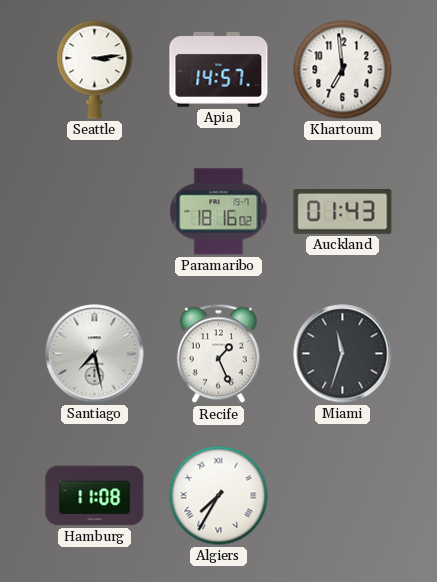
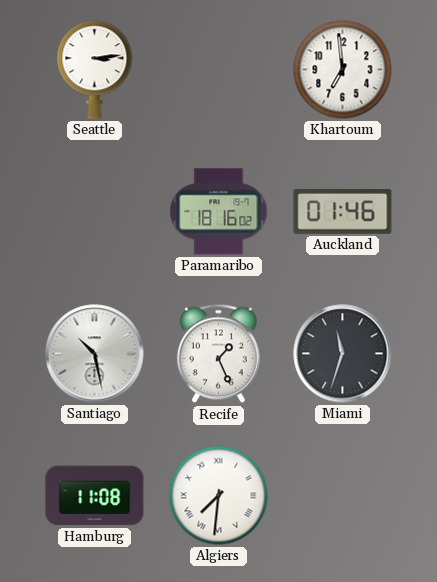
Apia: 14:57 -> none
Auckland: 01:43 -> 01:46
Santiago: 7:28 -> 10:28
Algiers: 7:35 -> 7:31
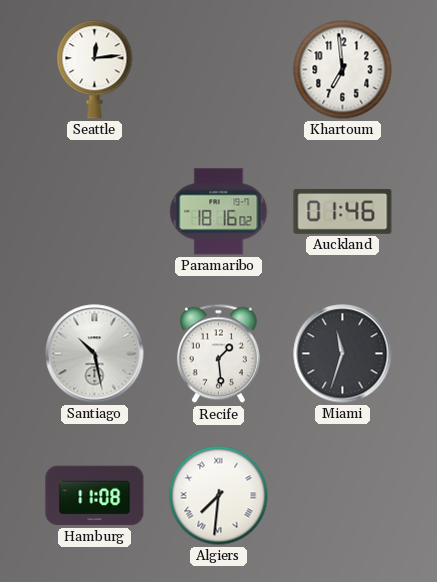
Seattle: 3:14 -> 12:14
Recife: 1:26 -> 1:29
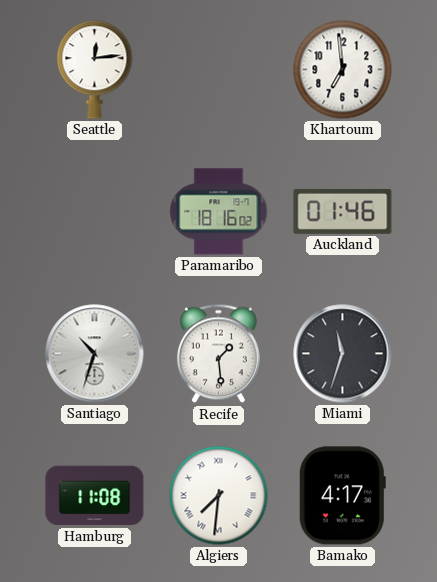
Santiago: 10:28 -> 10:33
Bamako: none -> 4:17
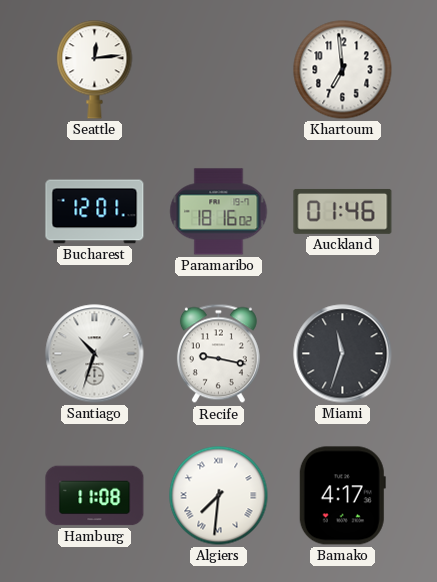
Bucharest: none -> 12:01
Recife: 1:29 -> 9:17
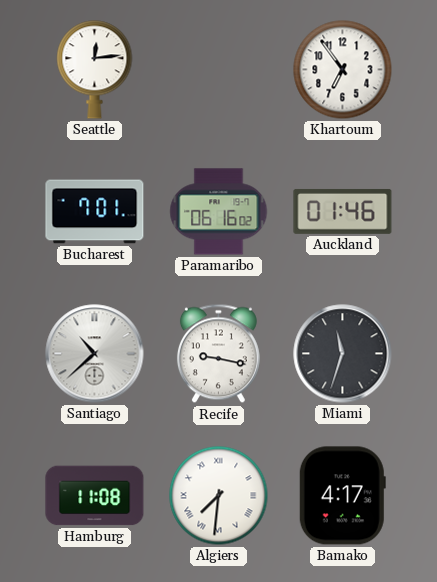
Khartoum: 6:59 -> 6:54
Bucharest: 12:01 -> 7:01
Paramaribo: 18:16 -> 06:16
Santiago: 10:33 -> 10:38
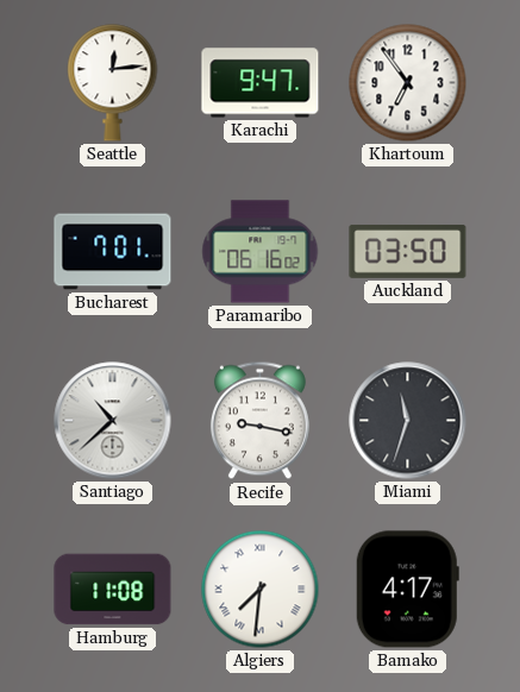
Karachi: none -> 9:47
Auckland: 01:46 -> 03:50
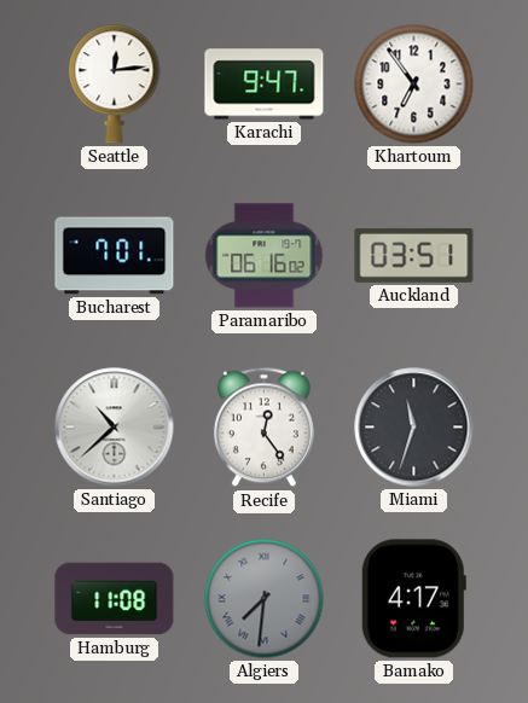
Auckland: 03:50 -> 03:51
Recife: 9:17 -> 12:24
Algiers dial: white -> grey
